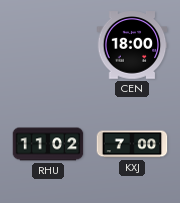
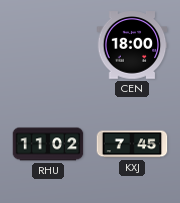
KXJ: 7:00 -> 7:45
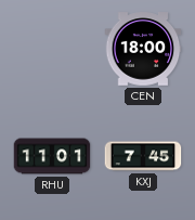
RHU: 11:02 -> 11:01
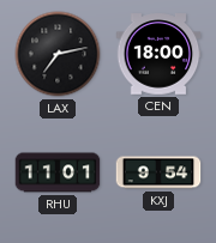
LAX: none -> 7:13
KXJ: 7:45 -> 9:54
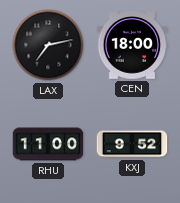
RHU: 11:01 -> 11:00
KXJ: 9:54 -> 9:52
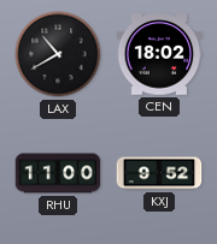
LAX: 7:13 -> 10:40
CEN: 18:00 -> 18:02
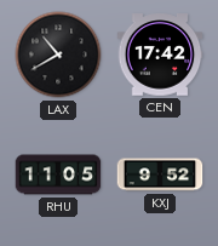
CEN: 18:02 -> 17:42
RHU: 11:00 -> 11:05
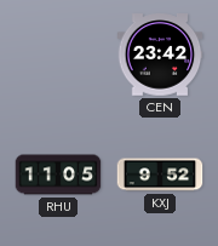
LAX: 10:40 -> none
CEN: 17:42 -> 23:42
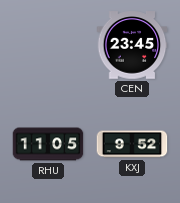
CEN: 23:42 -> 23:45
